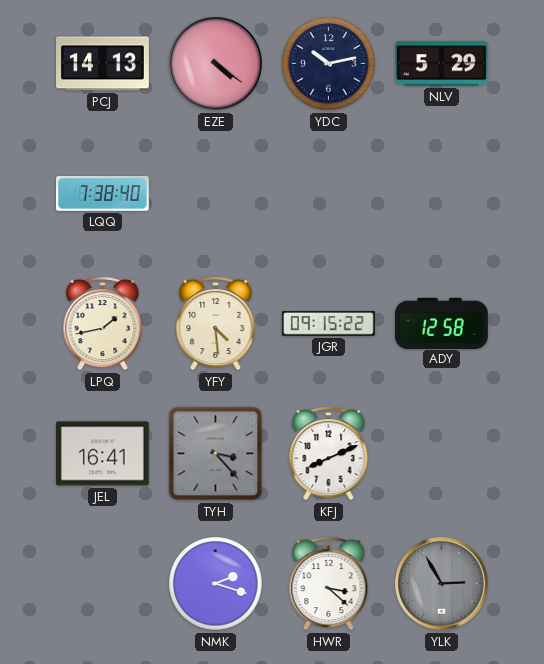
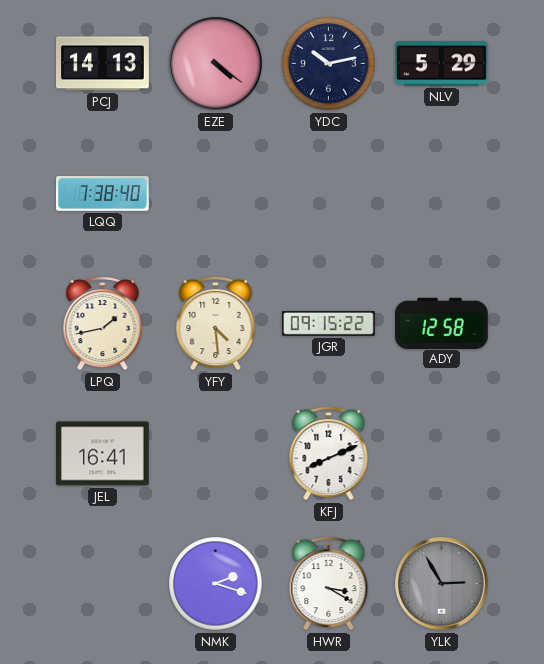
TYH: 3:23 -> none
HWR: 3:22 -> 3:20
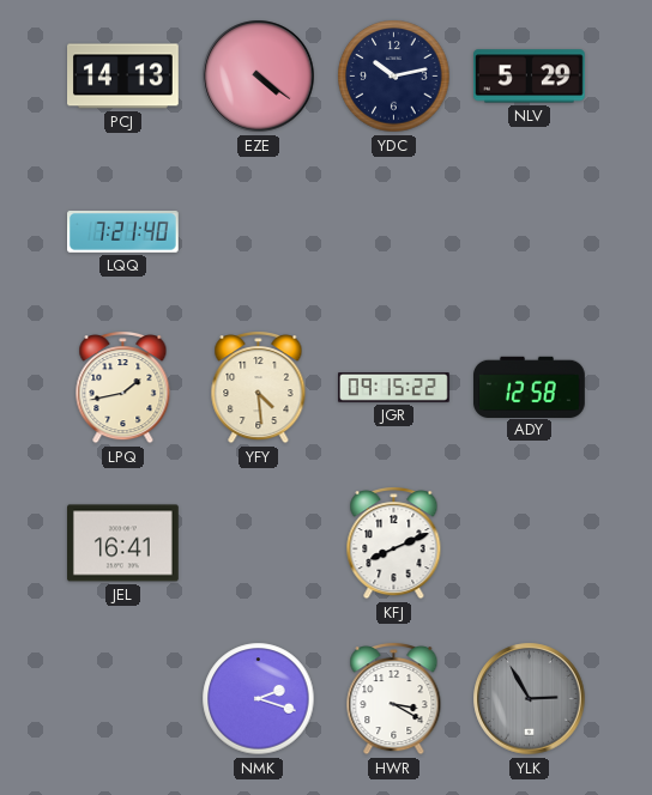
LQQ: 7:38 -> 7:21
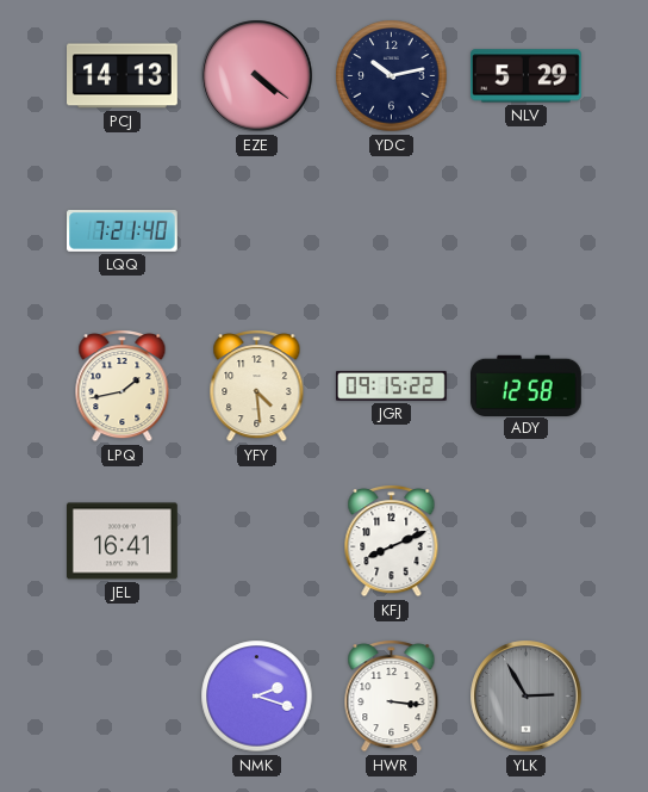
HWR: 3:20 -> 3:16
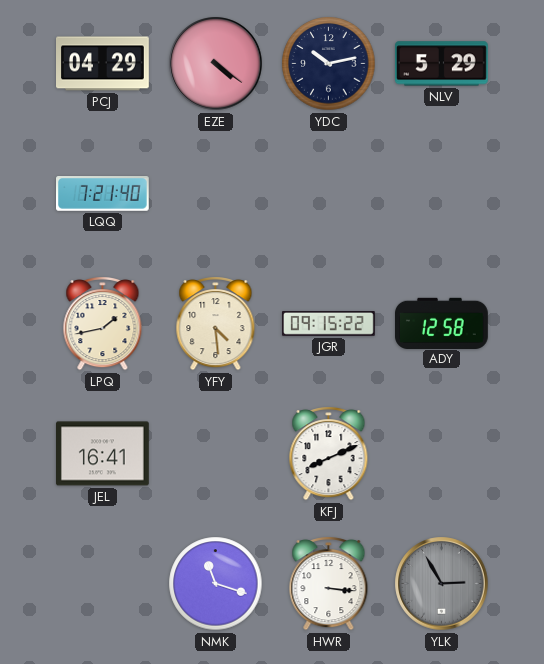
PCJ: 14:13 -> 04:29
NMK: 2:18 -> 11:18
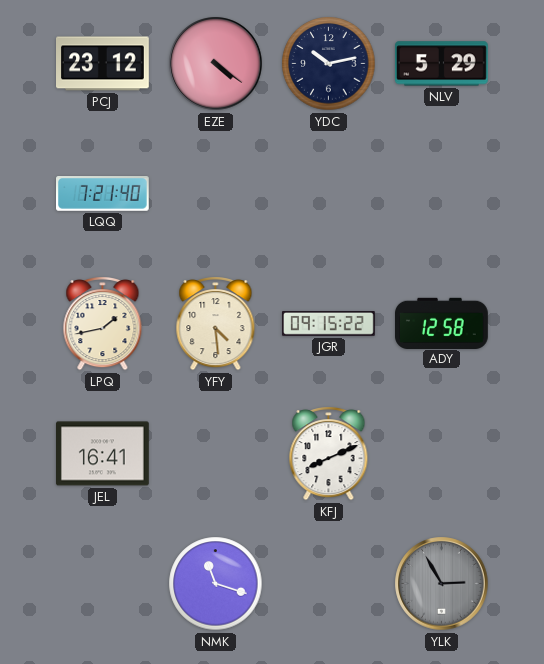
PCJ: 04:29 -> 23:12
HWR: 3:16 -> none
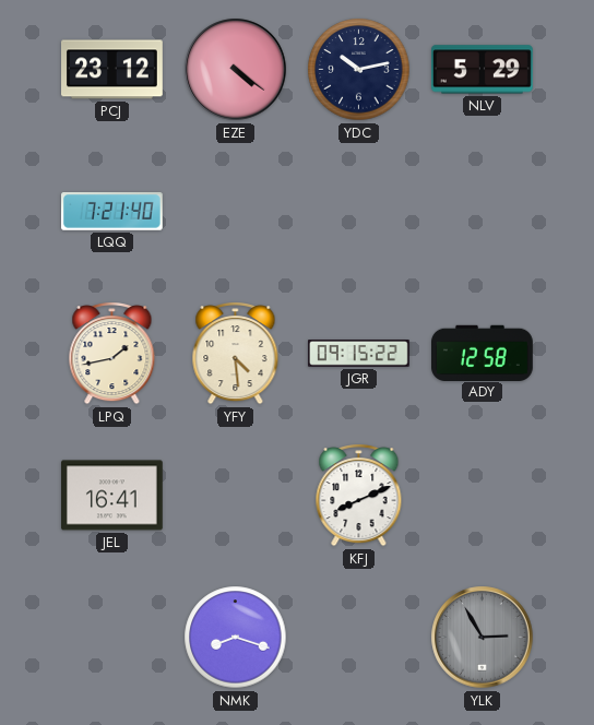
NMK: 11:18 -> 8:18
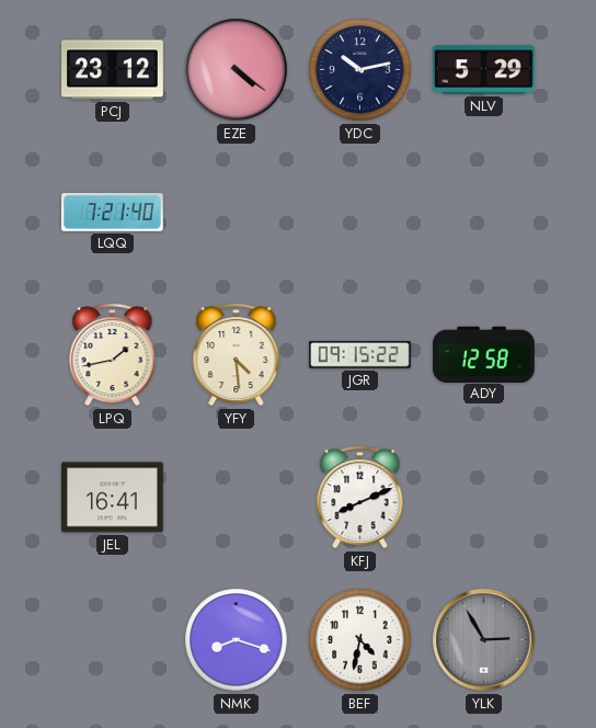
BEF: none -> 4:32
